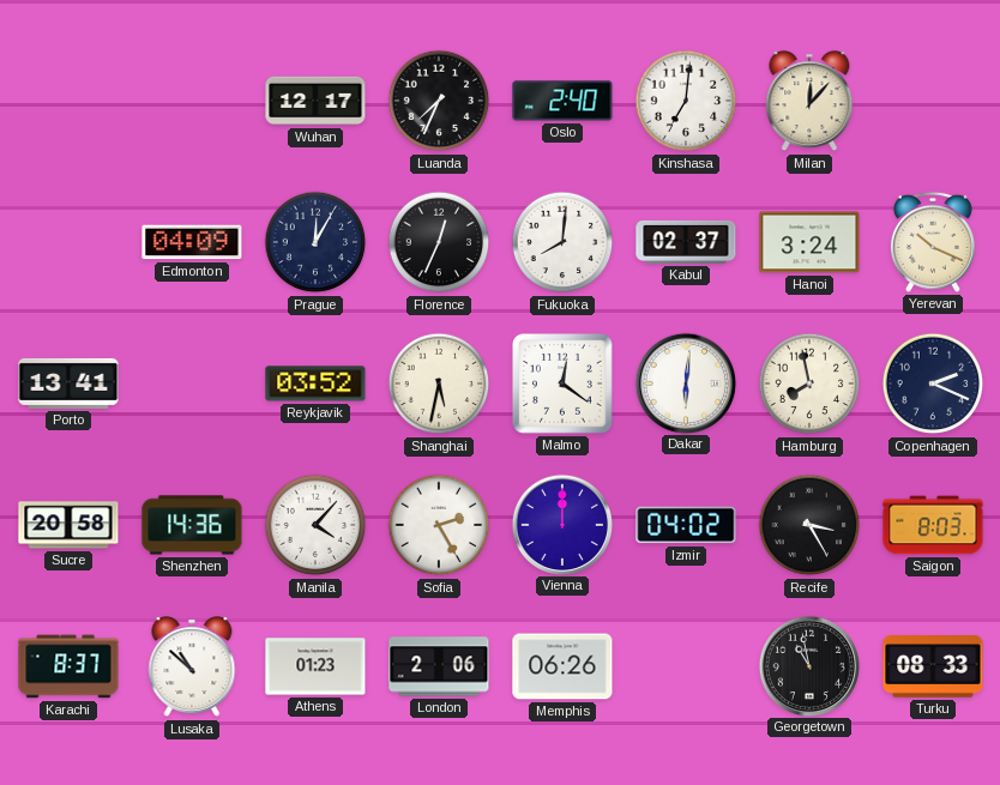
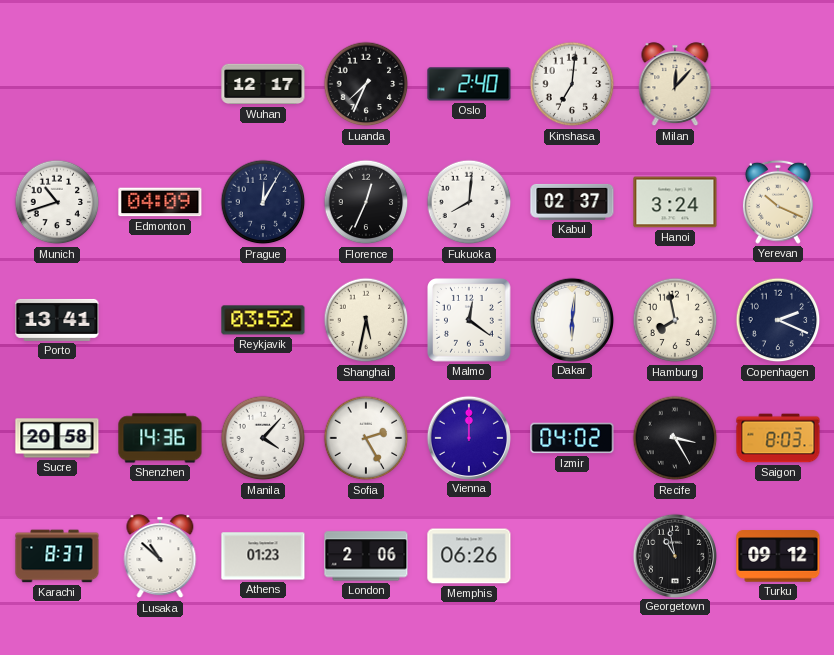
Munich: none -> 10:42
Turku: 08:33 -> 09:12
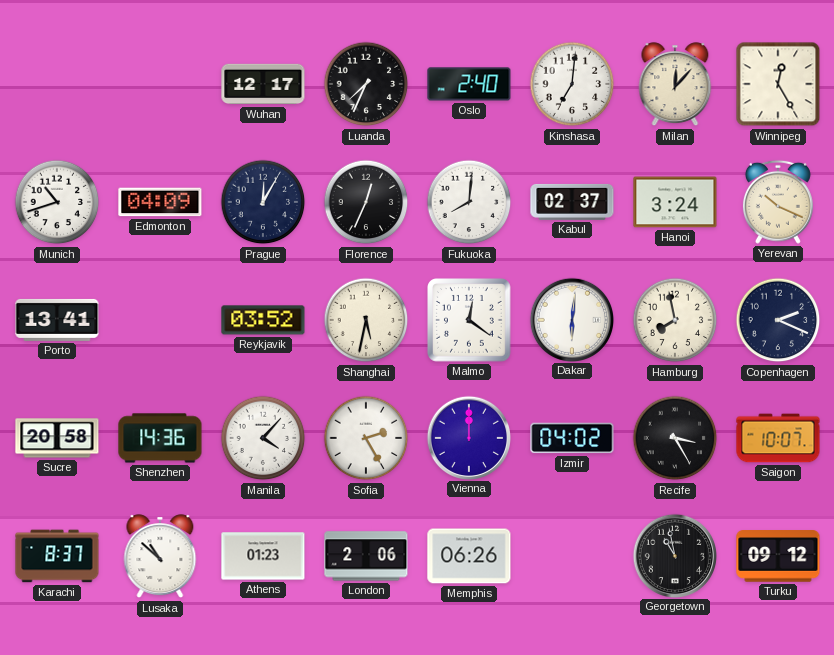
Winnipeg: none -> 12:25
Saigon: 8:03 -> 10:07
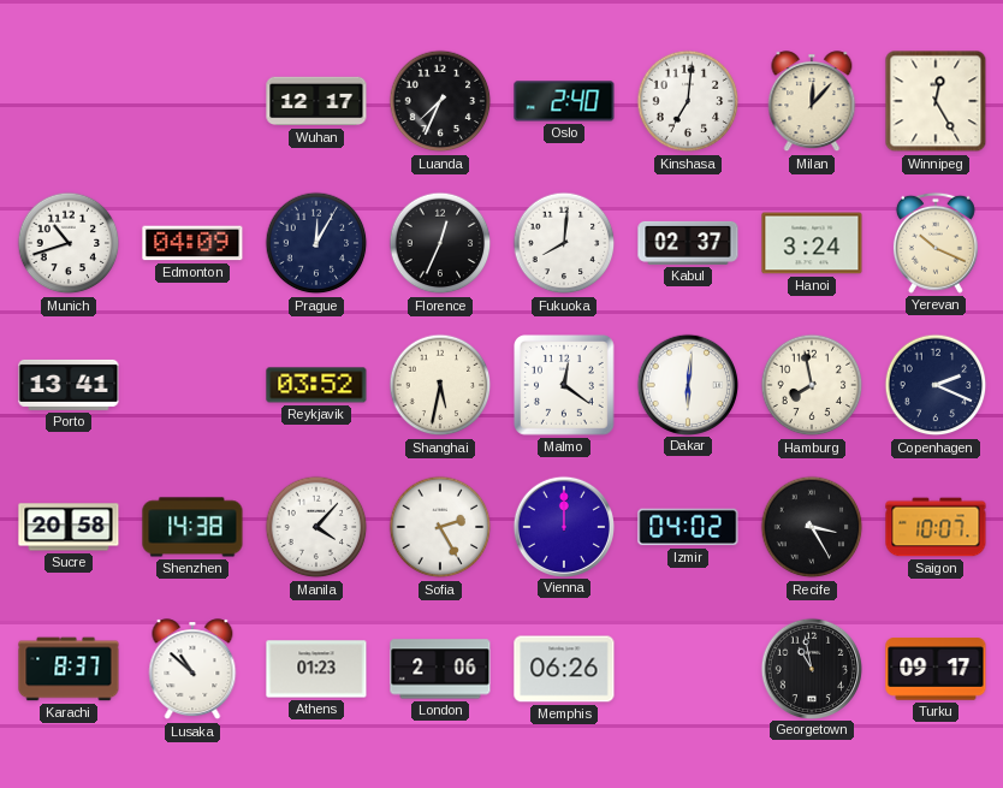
Shenzhen: 14:36 -> 14:38
Turku: 09:12 -> 09:17
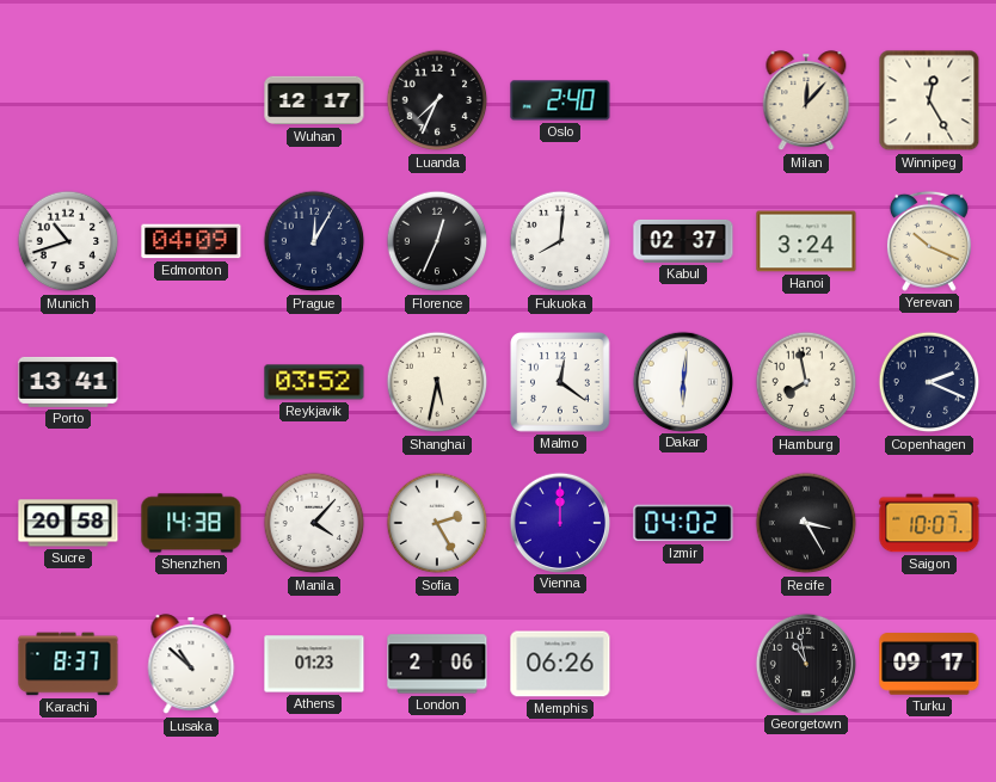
Kinshasa: 7:01 -> none
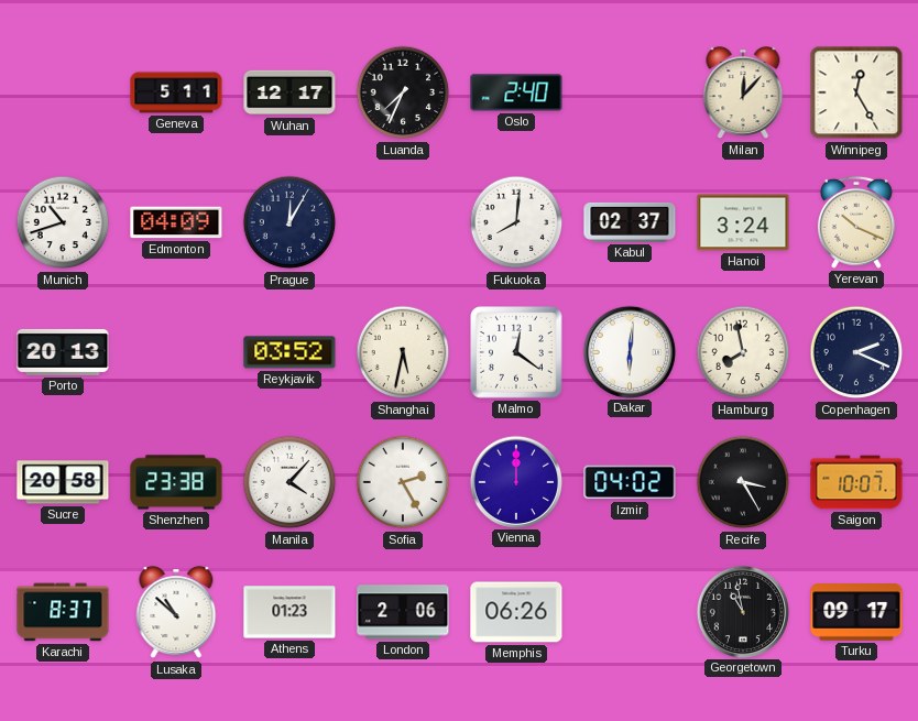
Geneva: none -> 5:11
Florence: 12:34 -> none
Porto: 13:41 -> 20:13
Shenzhen: 14:38 -> 23:38
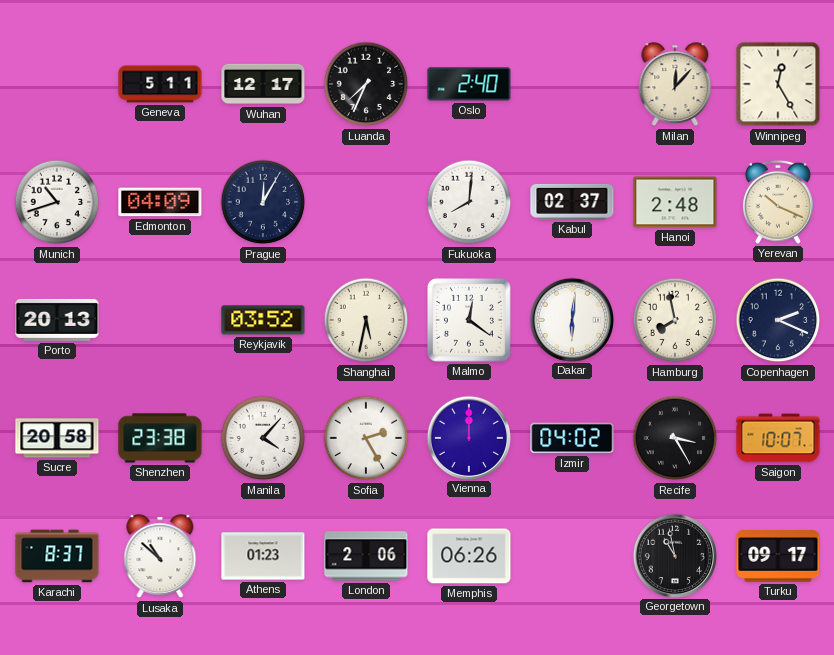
Hanoi: 3:24 -> 2:48
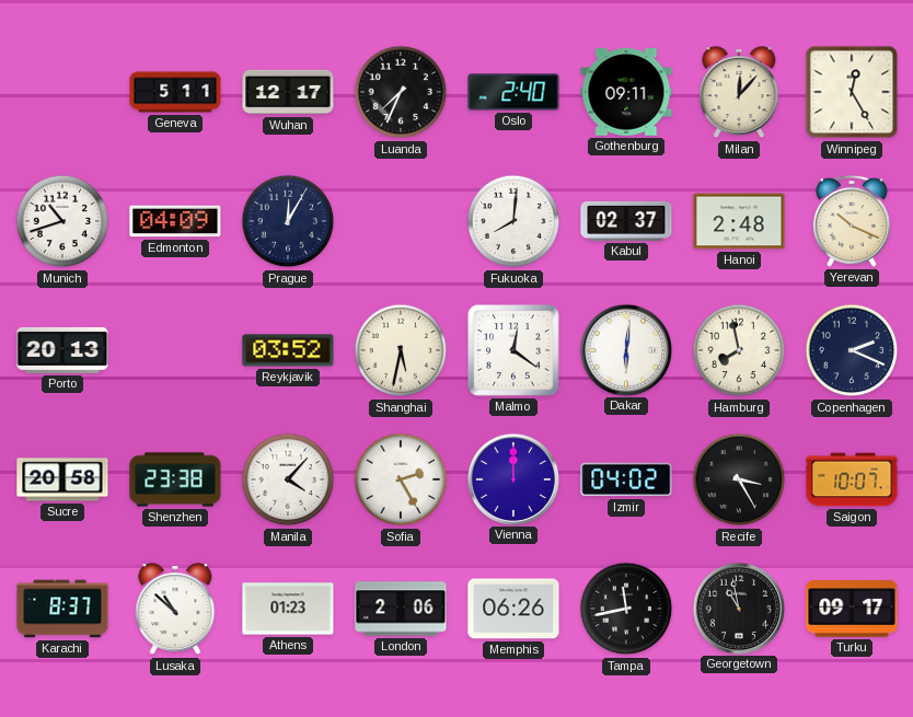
Gothenburg: none -> 09:11
Tampa: none -> 11:43
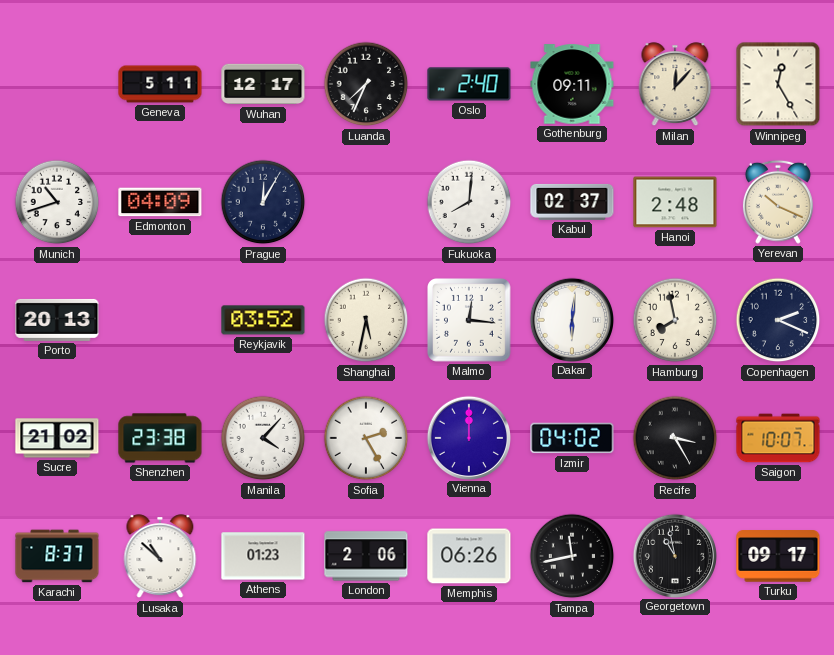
Malmo: 12:21 -> 12:16
Sucre: 20:58 -> 21:02
